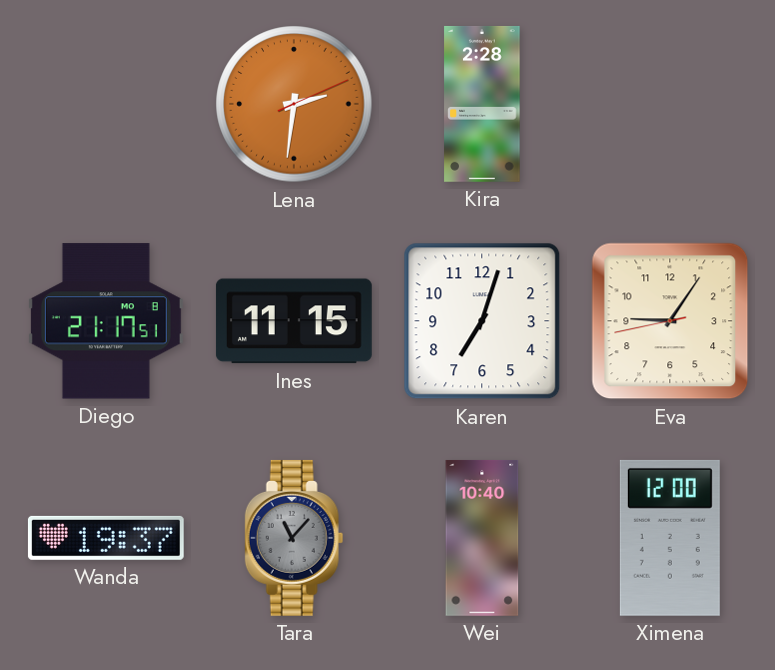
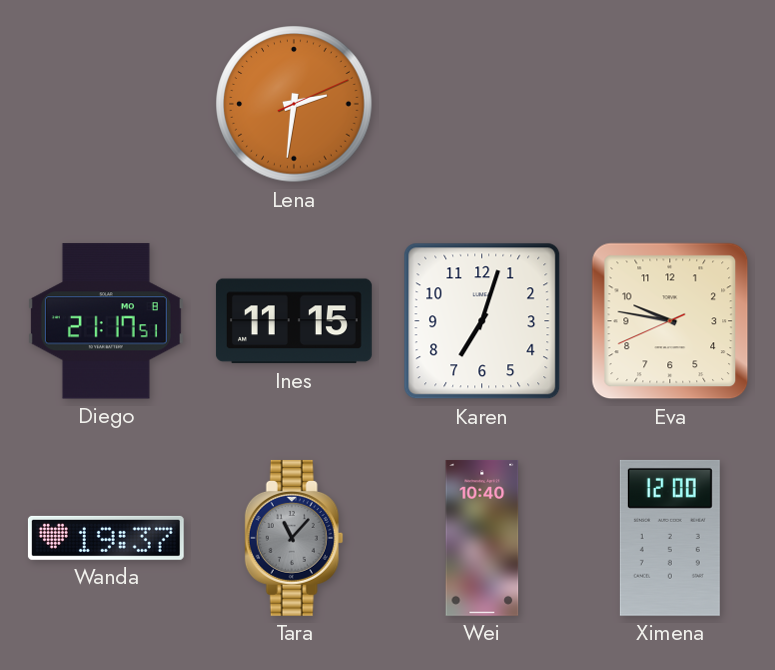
Kira: 2:28 -> none
Eva: 9:05 -> 9:46
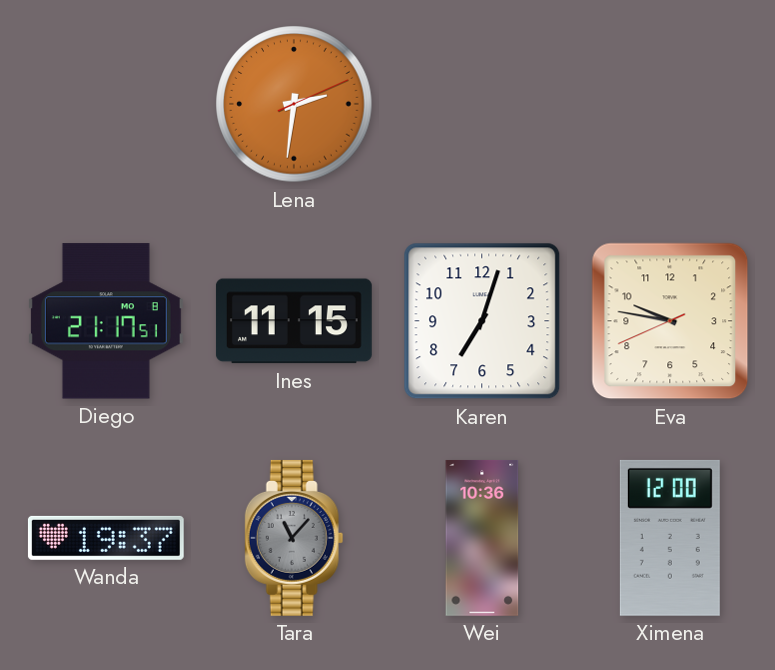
Wei: 10:40 -> 10:36
